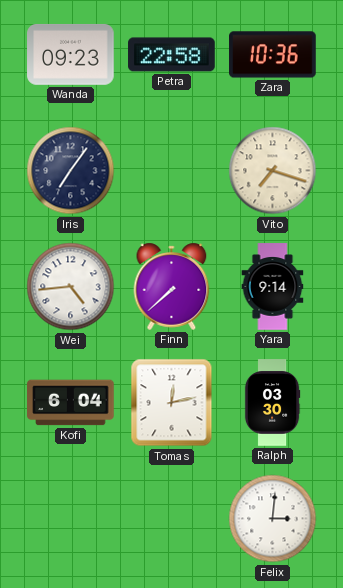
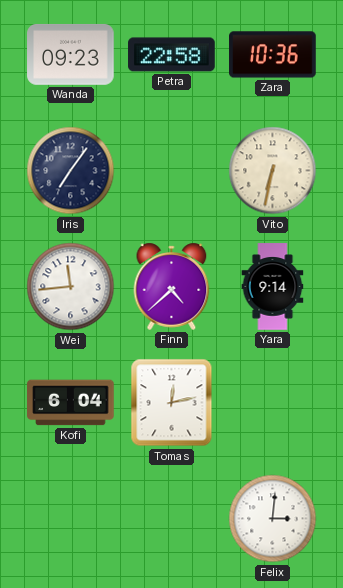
Vito: 7:18 -> 6:32
Wei: 4:44 -> 11:44
Finn: 7:38 -> 4:38
Ralph: 03:30 -> none
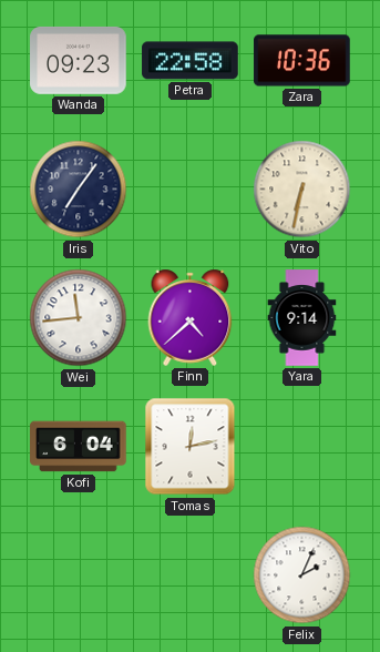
Felix: 3:01 -> 2:04
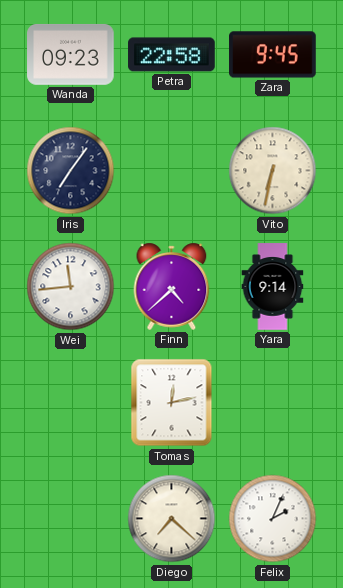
Zara: 10:36 -> 9:45
Kofi: 6:04 -> none
Diego: none -> 7:22
